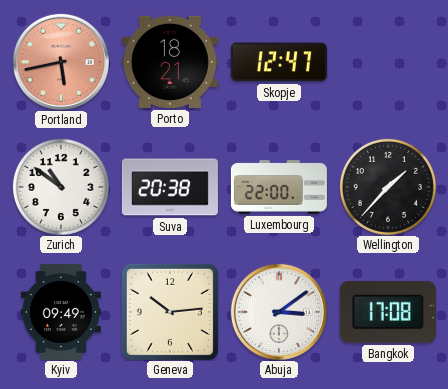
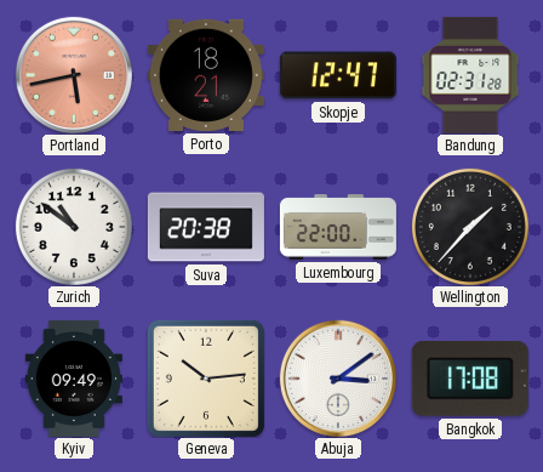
Bandung: none -> 02:31
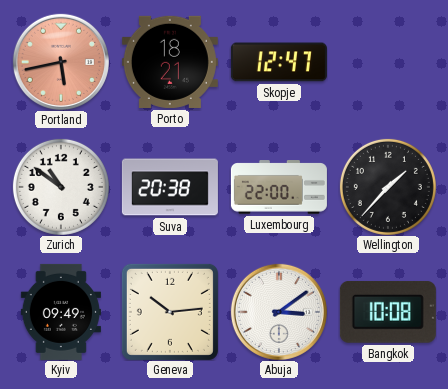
Bandung: 02:31 -> none
Bangkok: 17:08 -> 10:08
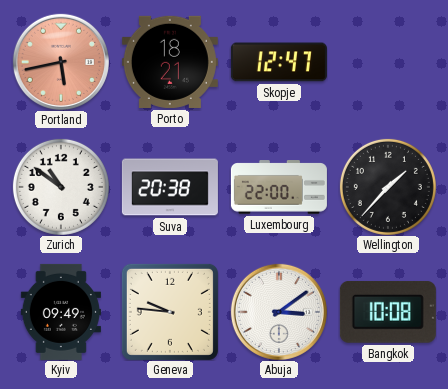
Geneva: 10:14 -> 9:46
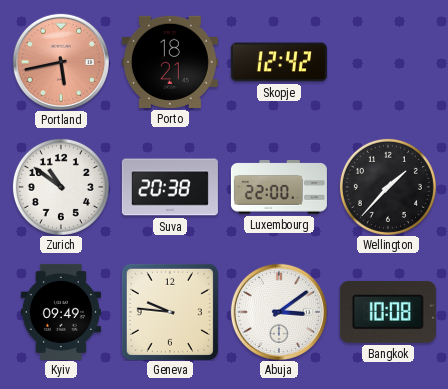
Skopje: 12:47 -> 12:42
